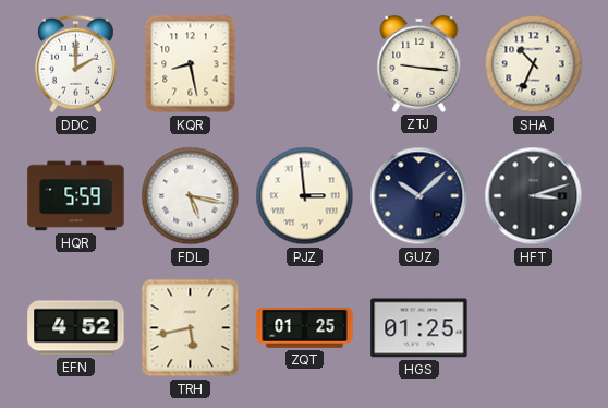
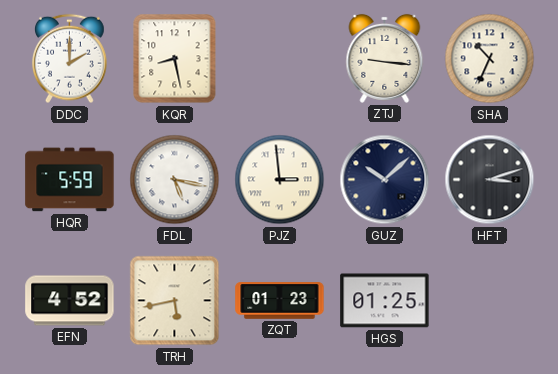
ZQT: 01:25 -> 01:23
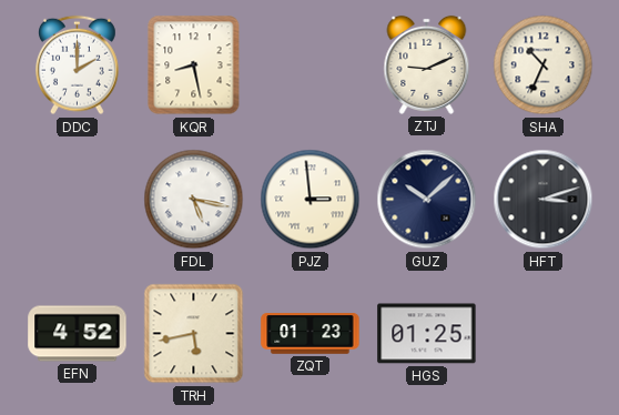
ZTJ: 9:16 -> 9:11
HQR: 5:59 -> none
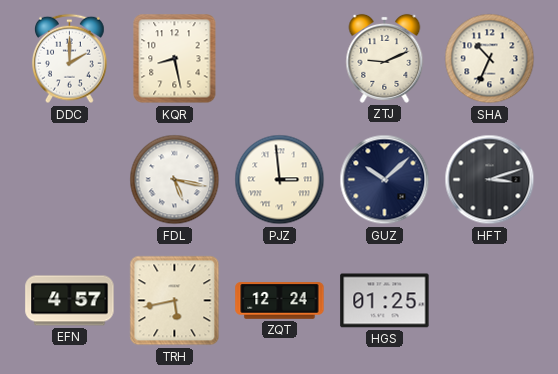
EFN: 4:52 -> 4:57
ZQT: 01:23 -> 12:24
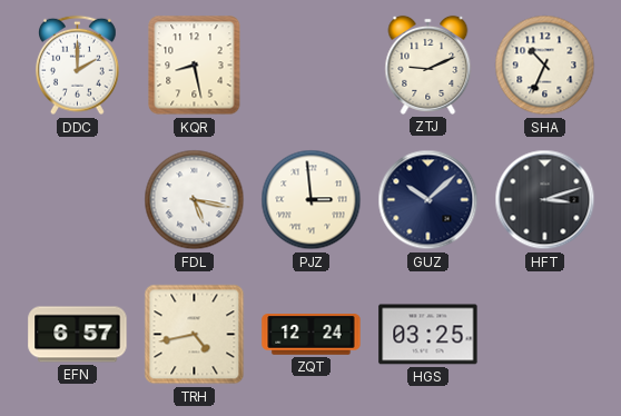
EFN: 4:57 -> 6:57
TRH: 5:43 -> 4:43
HGS: 01:25 -> 03:25
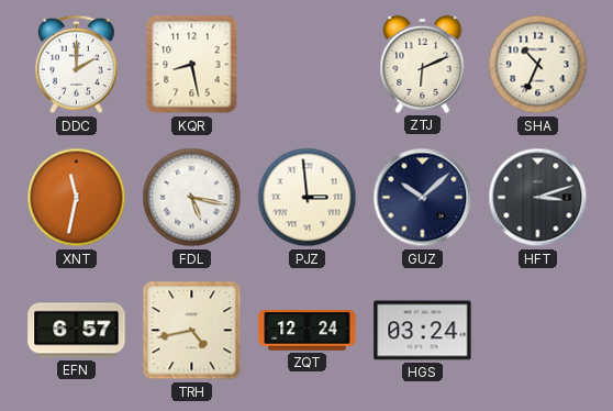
ZTJ: 9:11 -> 6:11
XNT: none -> 11:32
HGS: 03:25 -> 03:24
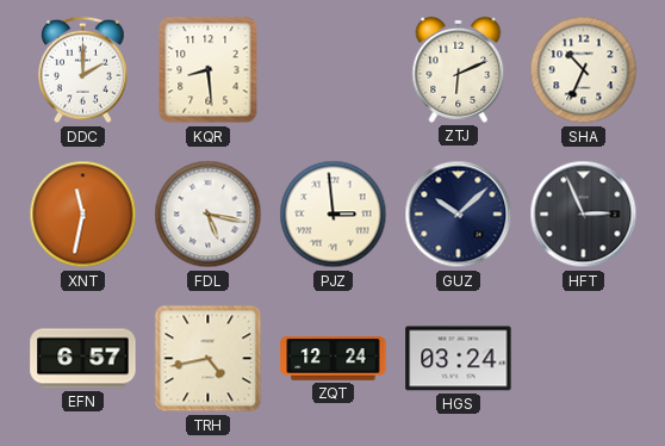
KQR: 8:28 -> 8:29
HFT: 3:12 -> 2:56
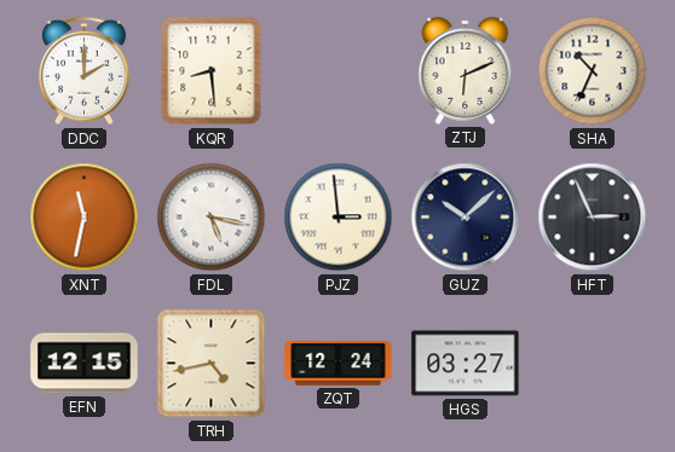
EFN: 6:57 -> 12:15
HGS: 03:24 -> 03:27
